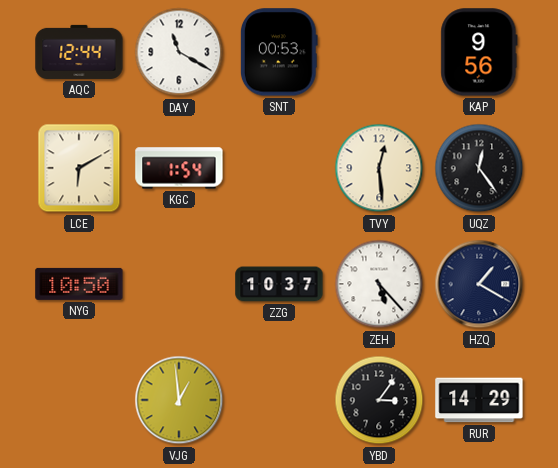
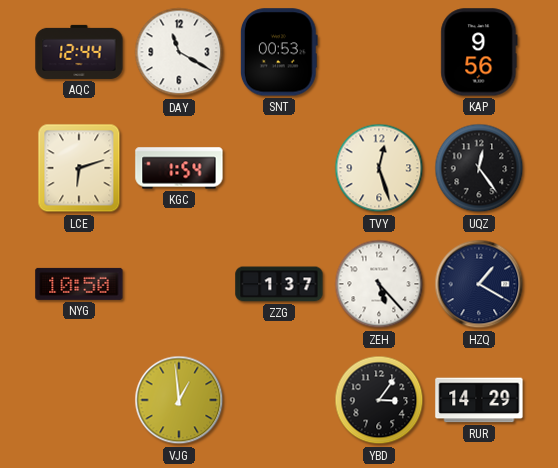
LCE: 6:10 -> 6:12
TVY: 12:29 -> 12:27
ZZG: 10:37 -> 1:37
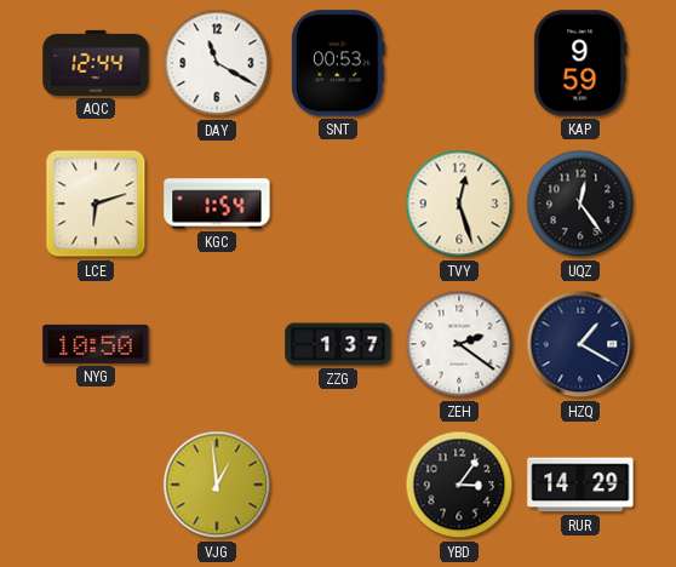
KAP: 9:56 -> 9:59
ZEH: 5:23 -> 2:21
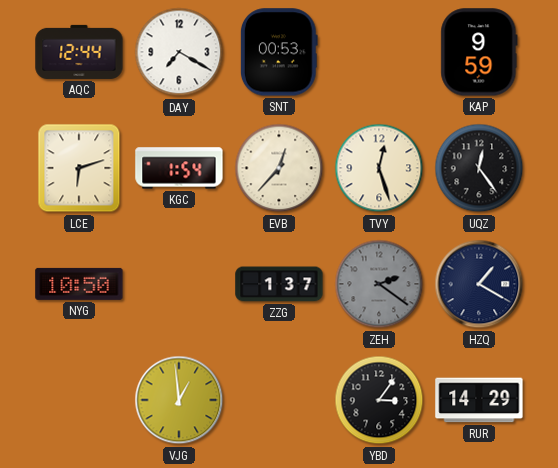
DAY: 11:20 -> 7:20
EVB: none -> 12:37
ZEH dial: white -> grey
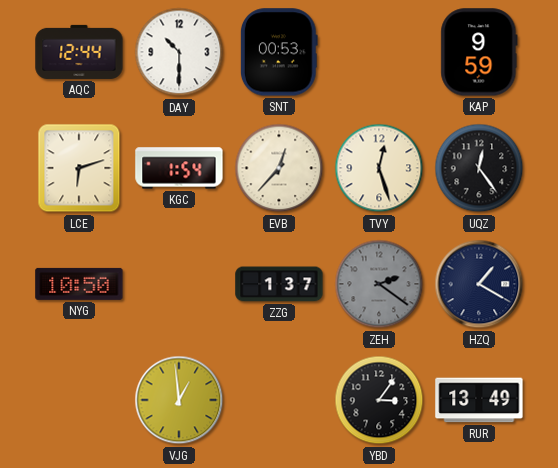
DAY: 7:20 -> 10:30
RUR: 14:29 -> 13:49
